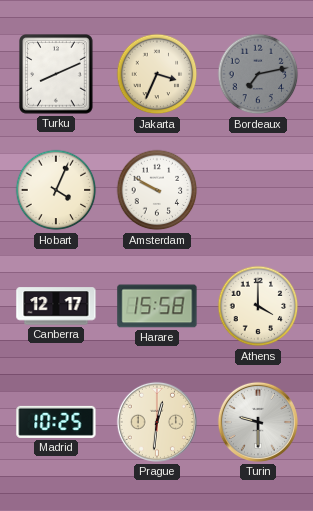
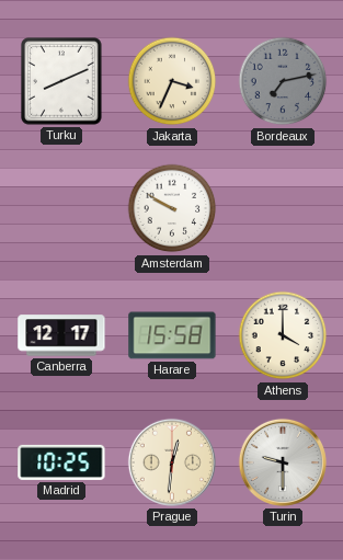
Hobart: 4:04 -> none
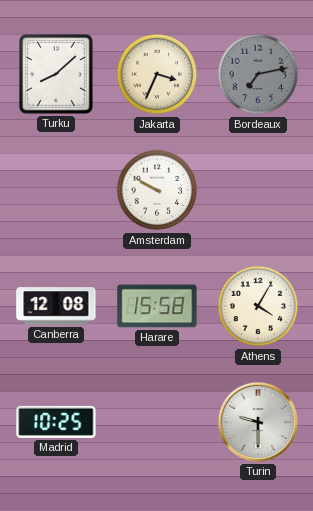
Turku: 8:11 -> 8:08
Canberra: 12:17 -> 12:08
Athens: 4:00 -> 4:05
Prague: 12:31 -> none
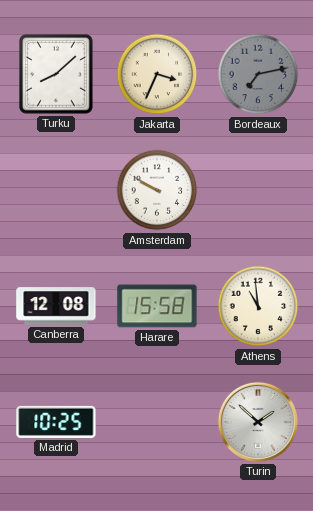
Athens: 4:05 -> 10:59
Turin: 9:30 -> 1:52
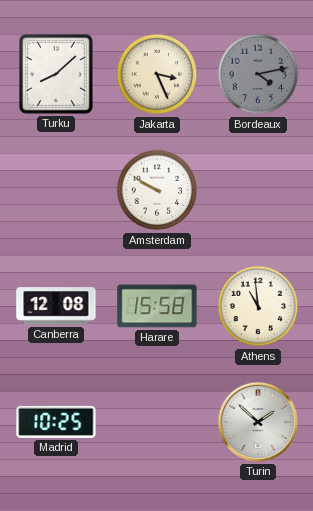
Jakarta: 3:34 -> 3:26
Bordeaux: 7:13 -> 4:13
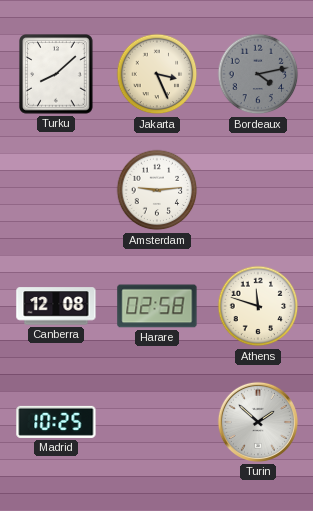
Amsterdam: 9:50 -> 9:14
Harare: 15:58 -> 02:58
Athens: 10:59 -> 11:48
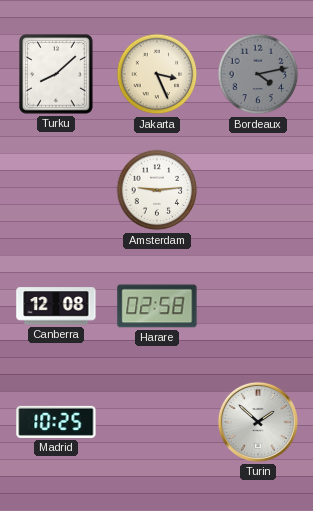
Athens: 11:48 -> none
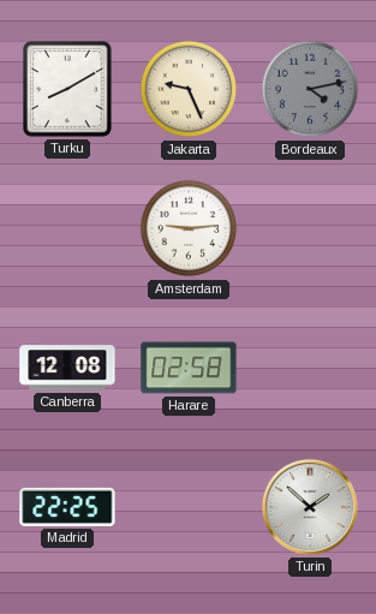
Turku: 8:08 -> 8:10
Jakarta: 3:26 -> 9:26
Madrid: 10:25 -> 22:25
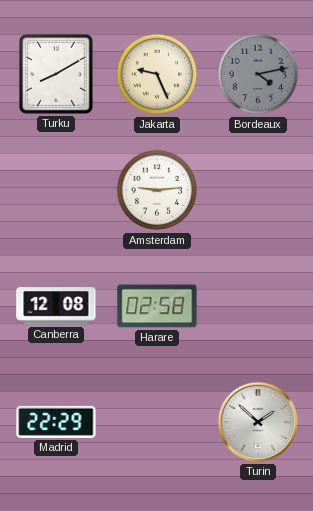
Madrid: 22:25 -> 22:29
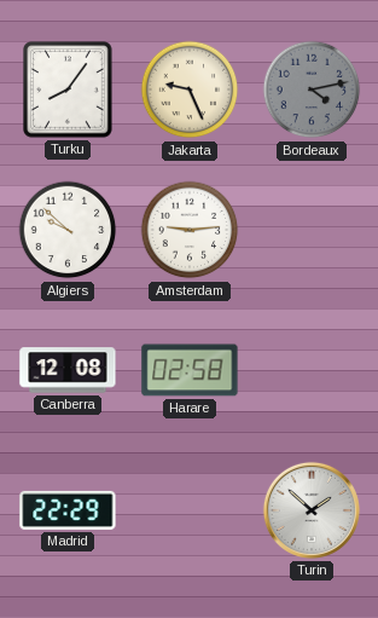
Turku: 8:10 -> 8:06
Algiers: none -> 9:52
